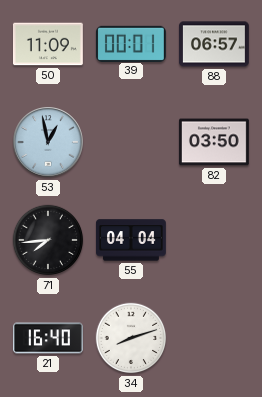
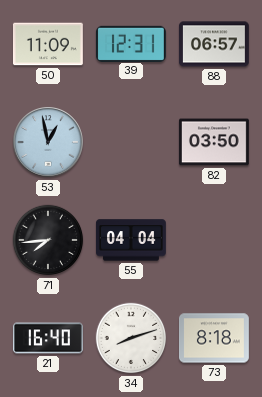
39: 00:01 -> 12:31
73: none -> 8:18
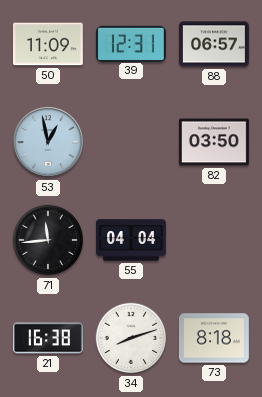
71: 7:44 -> 11:44
21: 16:40 -> 16:38
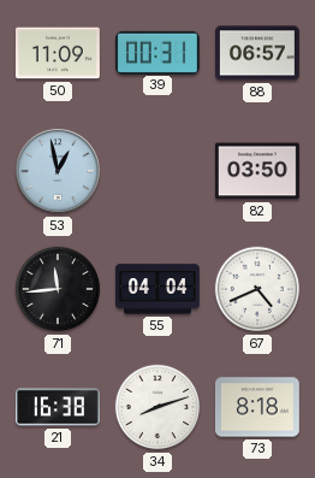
39: 12:31 -> 00:31
67: none -> 4:41
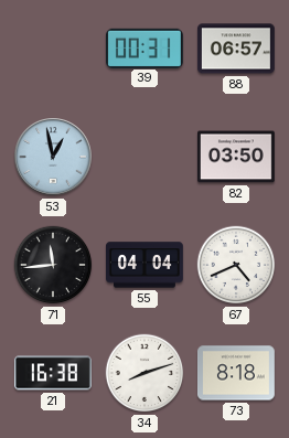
50: 11:09 -> none
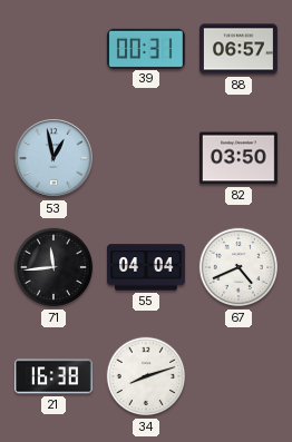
73: 8:18 -> none
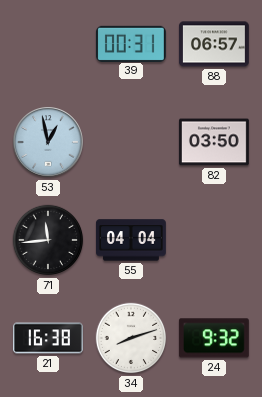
67: 4:41 -> none
24: none -> 9:32
